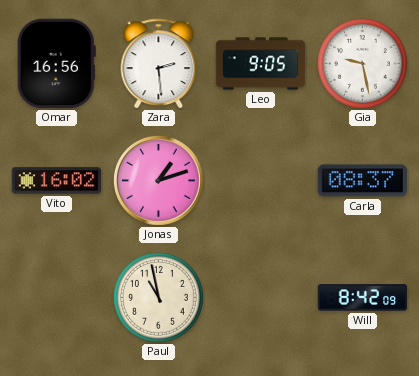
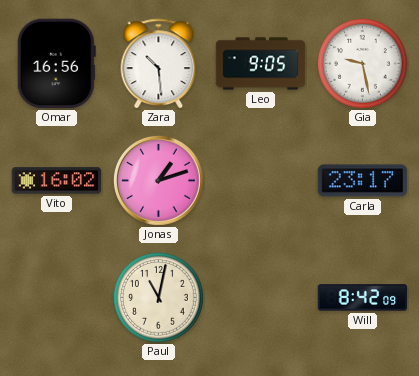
Zara: 2:29 -> 10:29
Carla: 08:37 -> 23:17
Paul: 10:58 -> 11:02
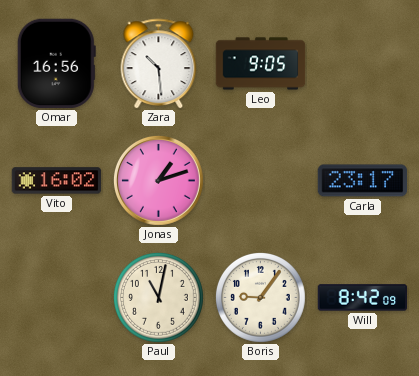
Gia: 9:28 -> none
Boris: none -> 9:06
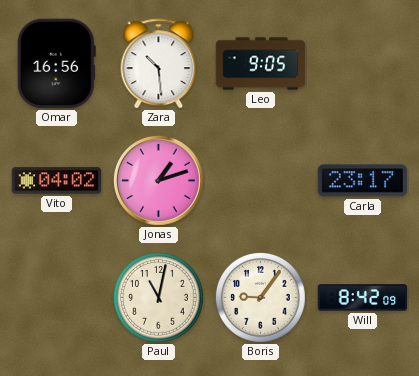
Vito: 16:02 -> 04:02
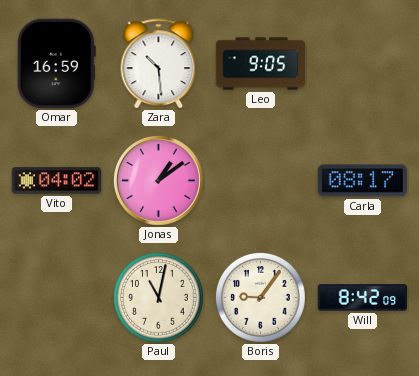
Omar: 16:56 -> 16:59
Jonas: 1:12 -> 1:09
Carla: 23:17 -> 08:17
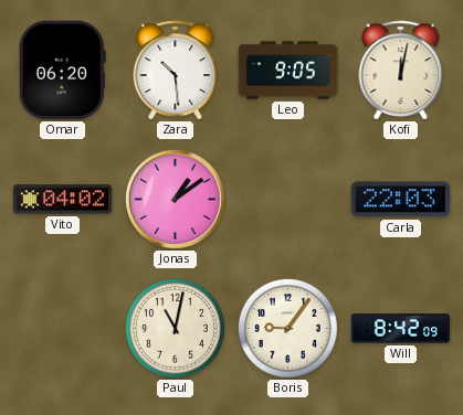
Omar: 16:59 -> 06:20
Kofi: none -> 12:02
Carla: 08:17 -> 22:03
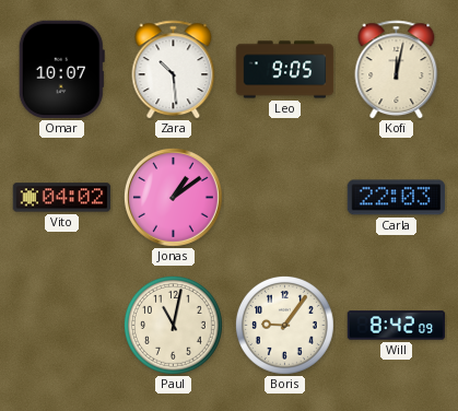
Omar: 06:20 -> 10:07
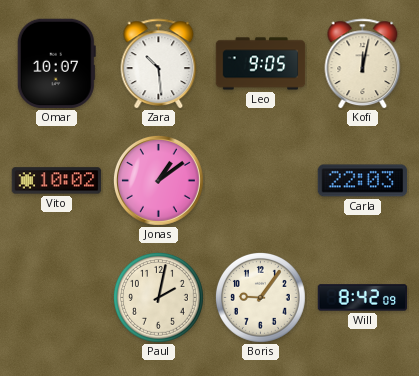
Vito: 04:02 -> 10:02
Paul: 11:02 -> 2:02
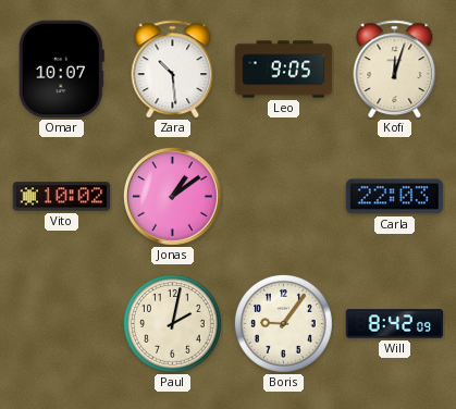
Kofi: 12:02 -> 12:03
